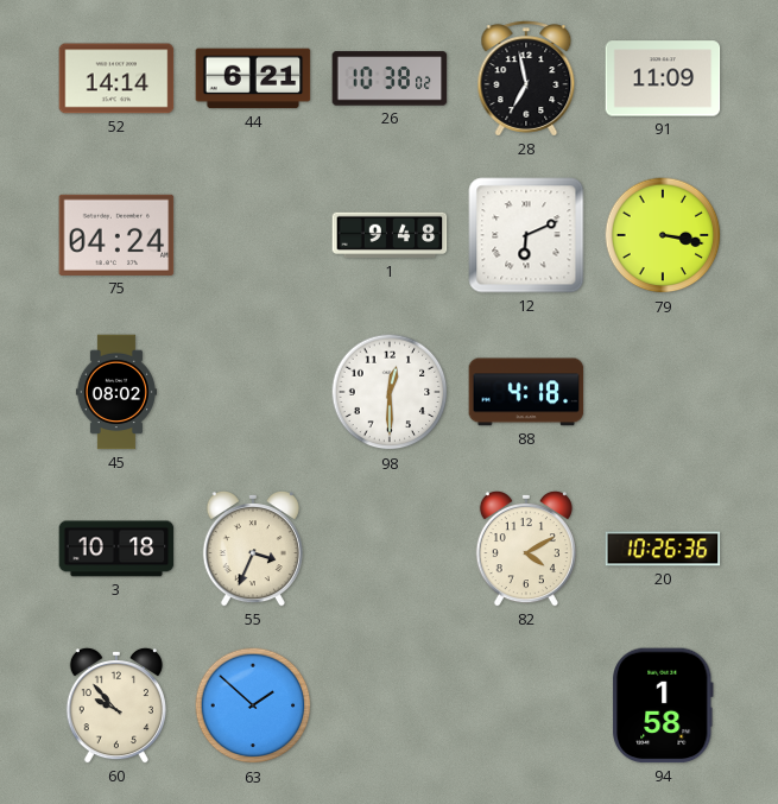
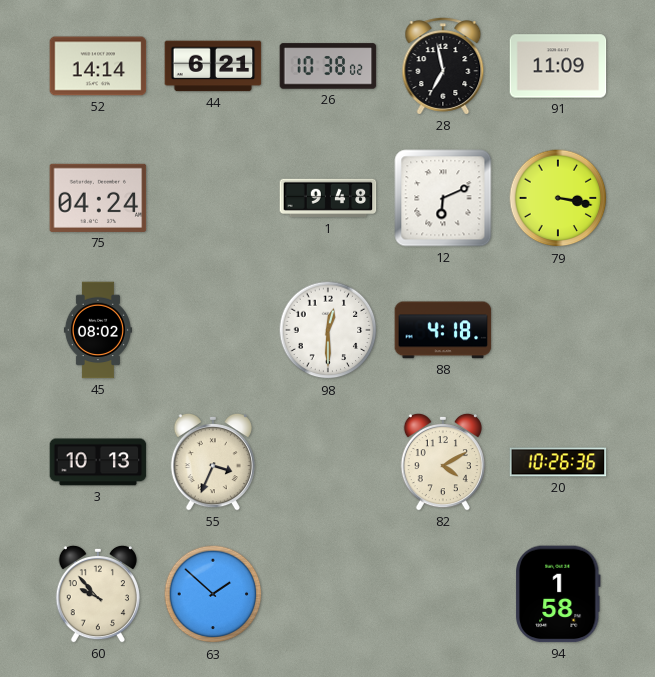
3: 10:18 -> 10:13
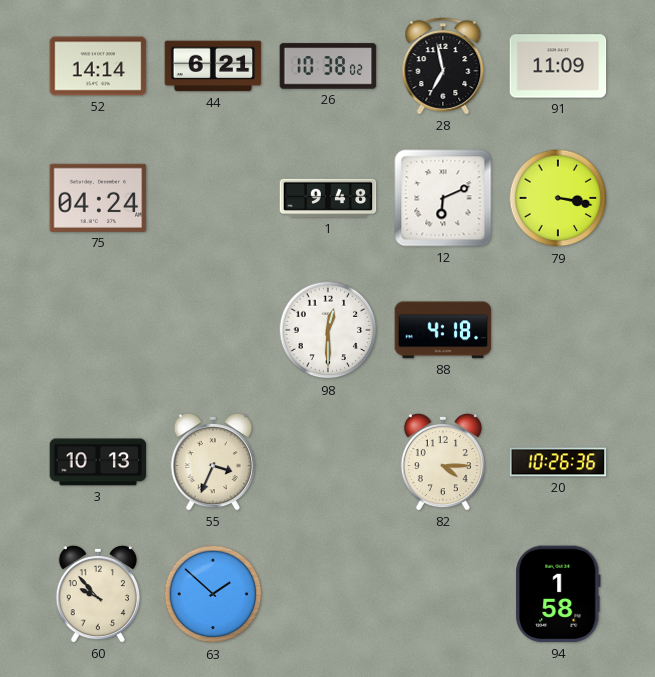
45: 08:02 -> none
82: 4:10 -> 4:15
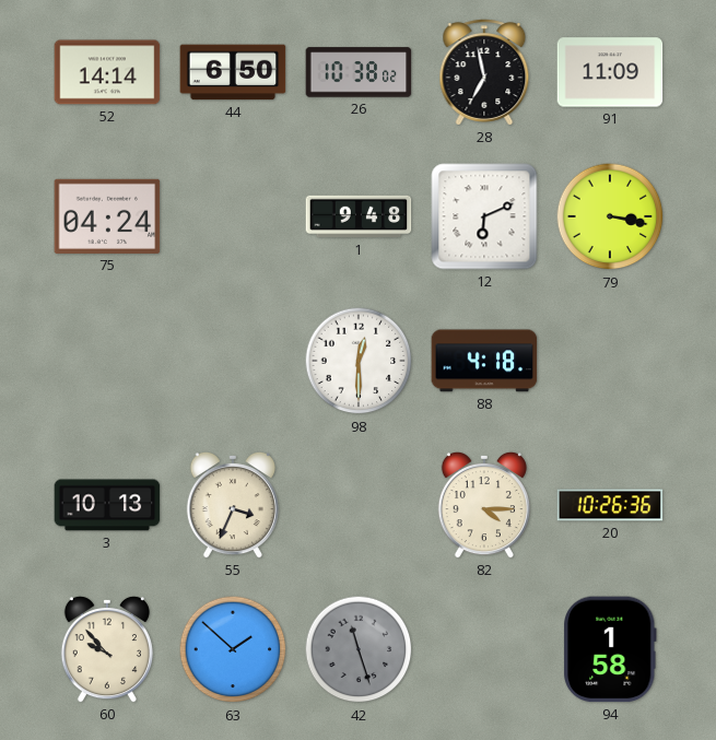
44: 6:21 -> 6:50
42: none -> 11:27
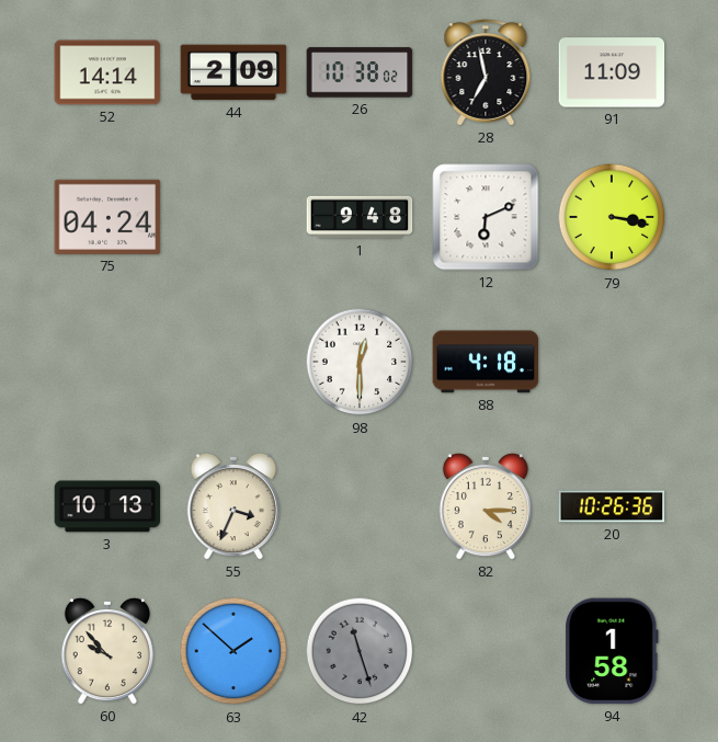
44: 6:50 -> 2:09
